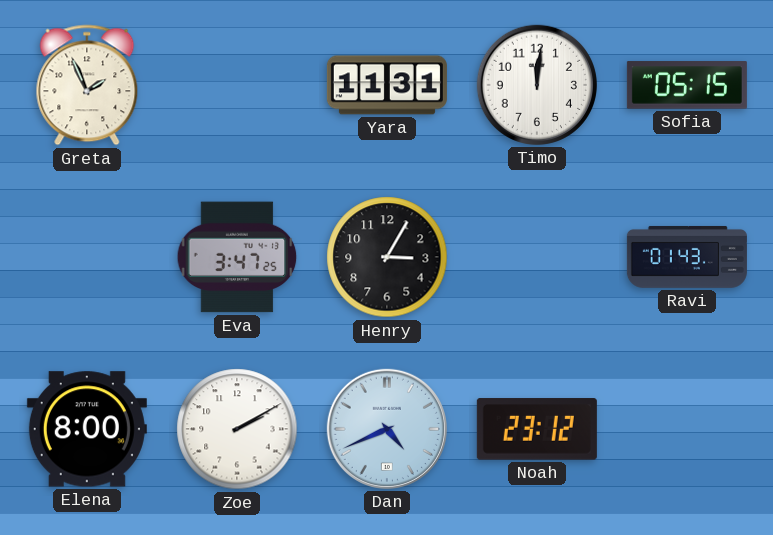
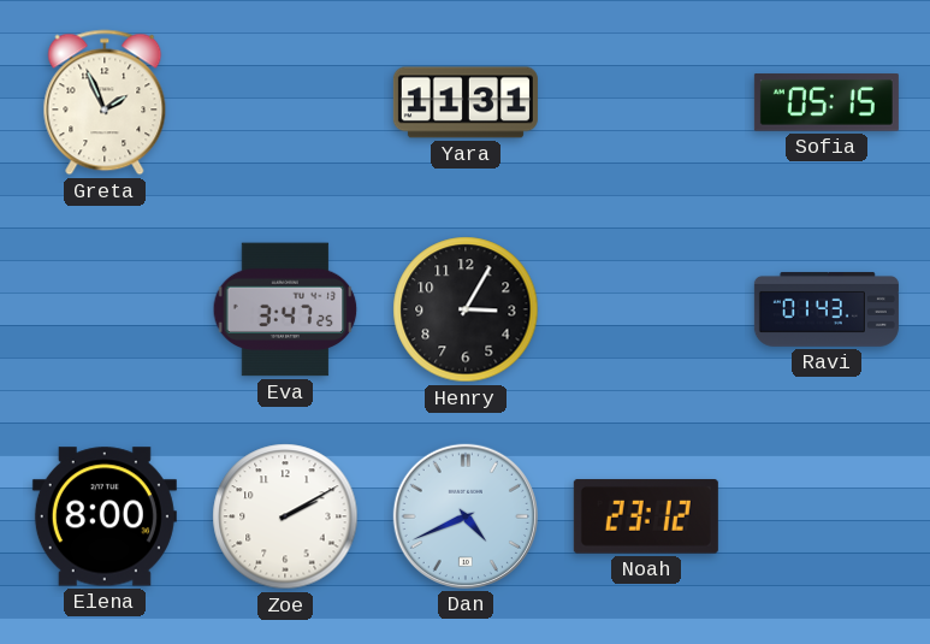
Timo: 12:01 -> none
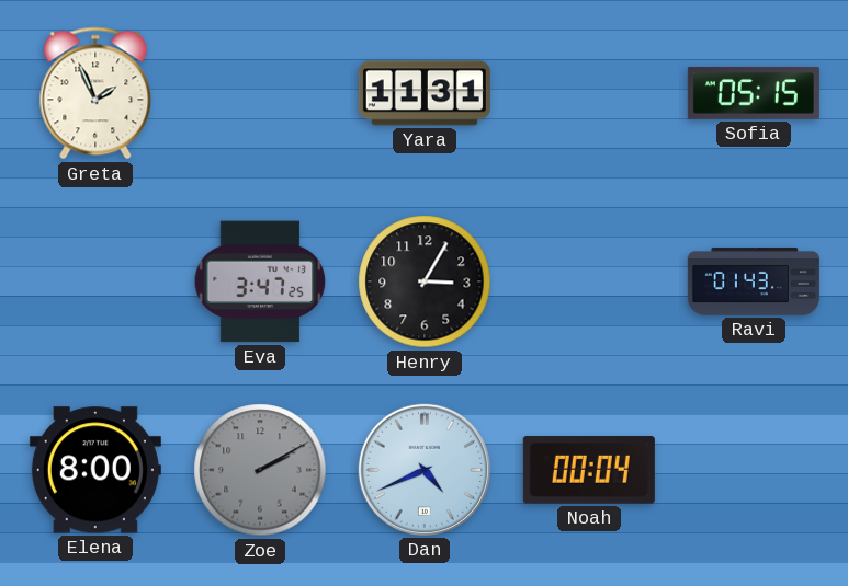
Zoe dial: white -> grey
Noah: 23:12 -> 00:04
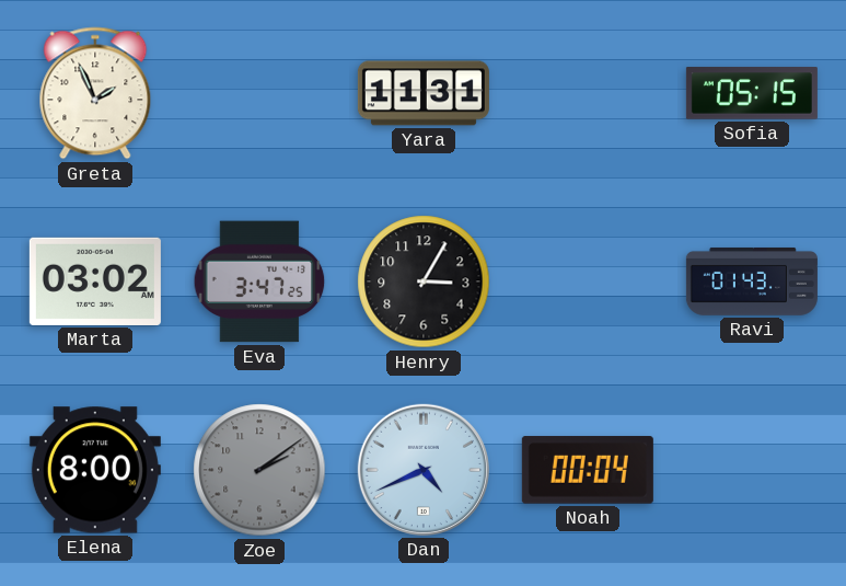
Marta: none -> 03:02
Zoe: 2:10 -> 2:09
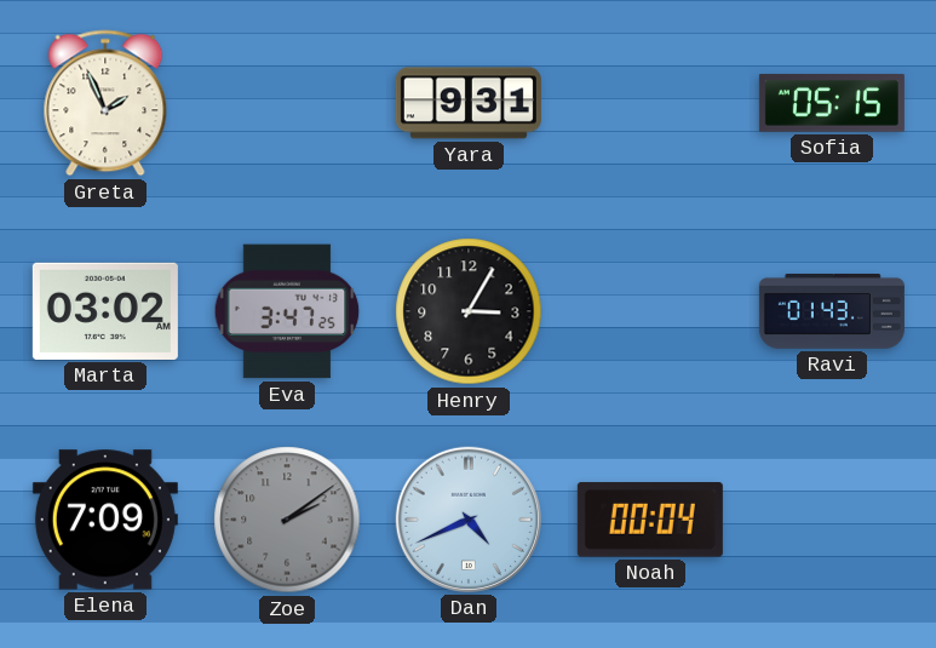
Yara: 11:31 -> 9:31
Elena: 8:00 -> 7:09
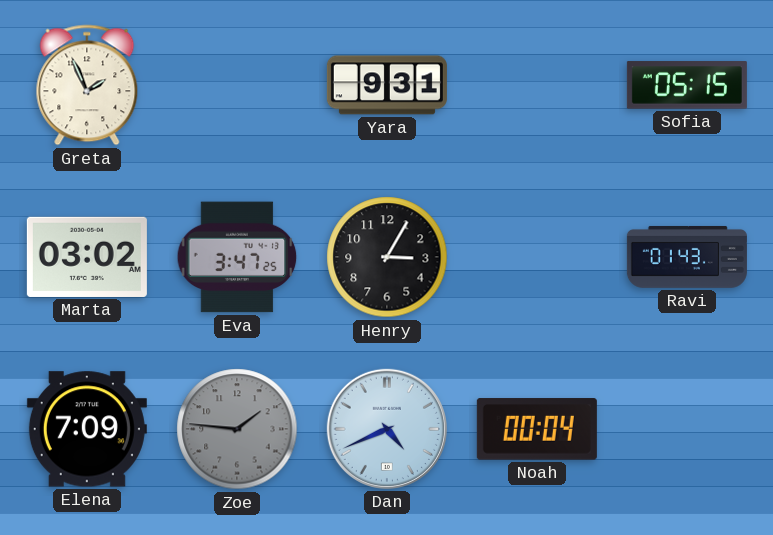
Zoe: 2:09 -> 1:46
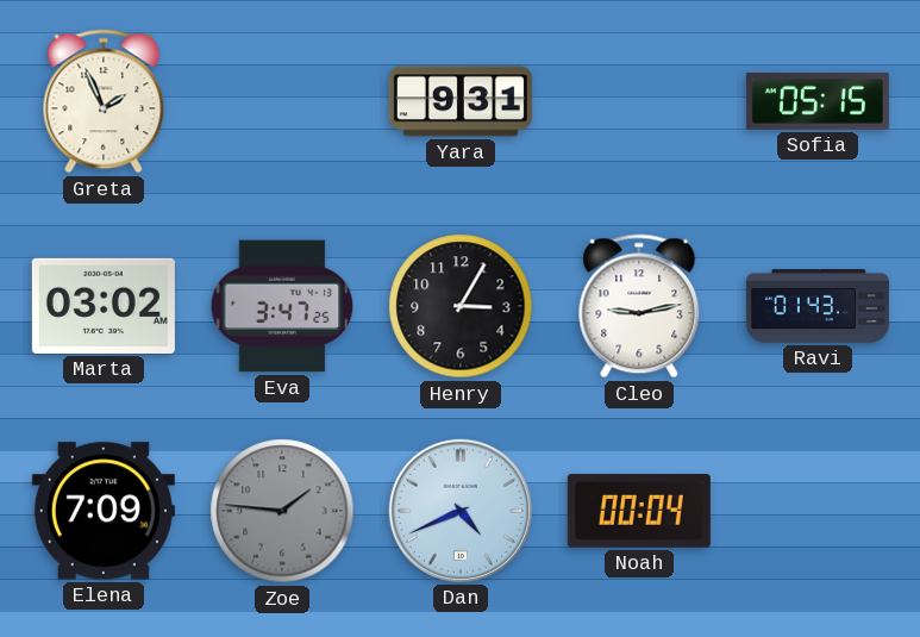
Cleo: none -> 9:13
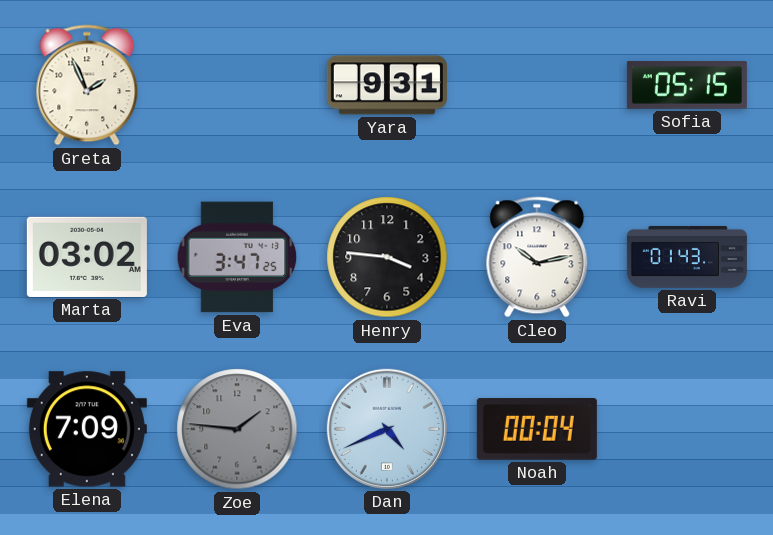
Henry: 3:05 -> 3:46
Cleo: 9:13 -> 10:13
